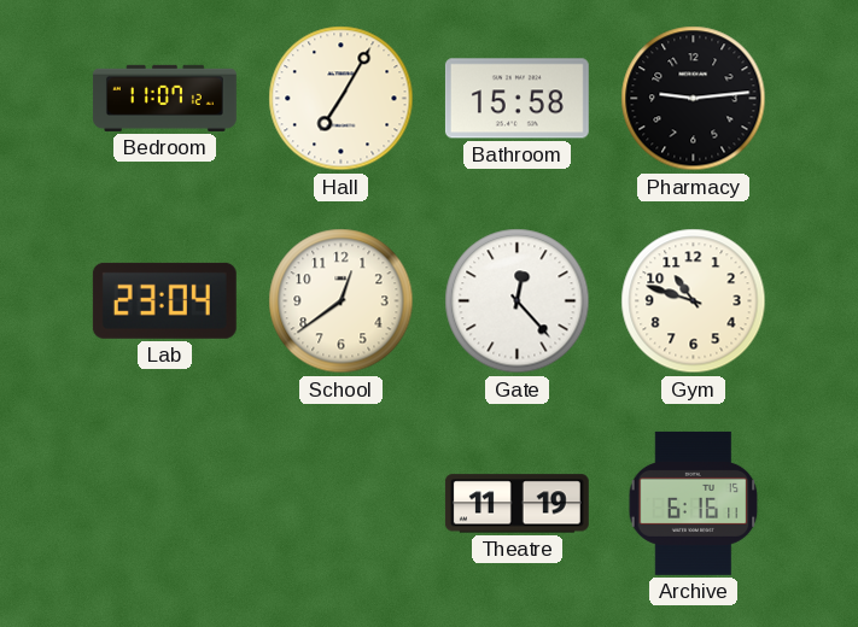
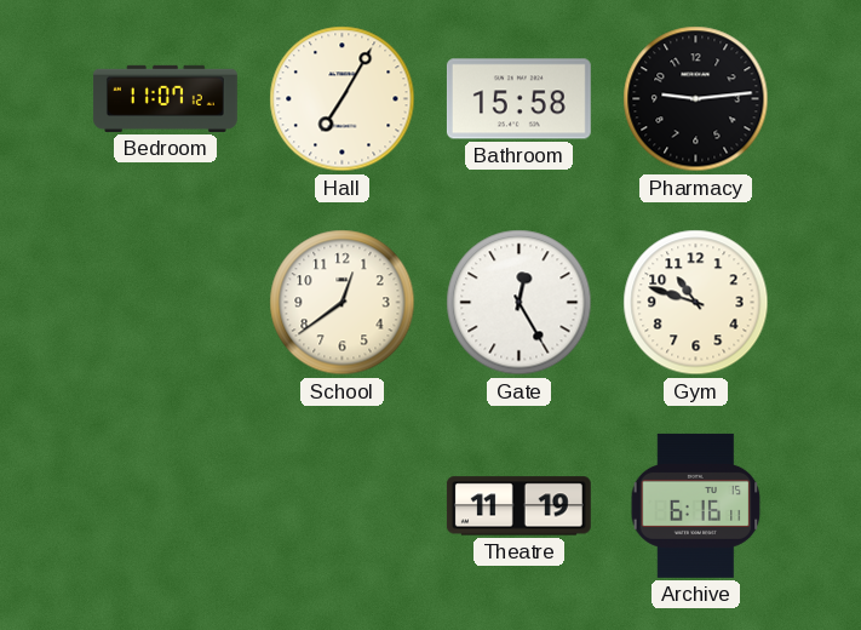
Lab: 23:04 -> none
Gate: 12:23 -> 12:25
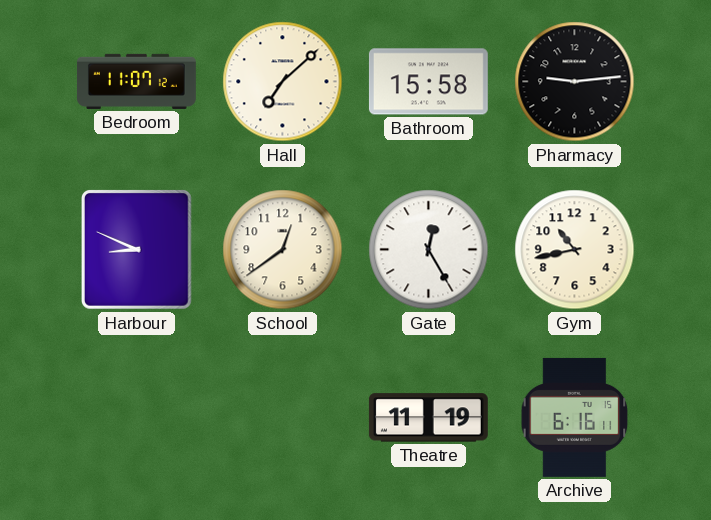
Hall: 7:05 -> 7:08
Harbour: none -> 8:49
Gym: 10:48 -> 10:43
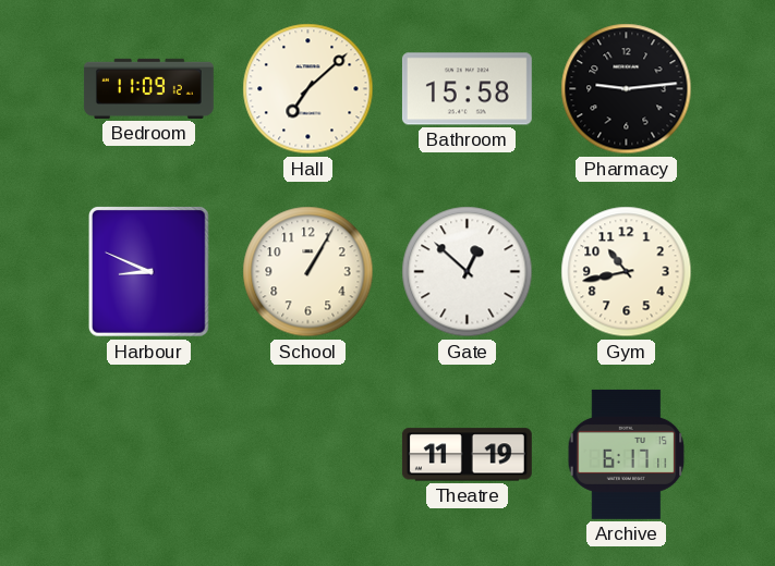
Bedroom: 11:07 -> 11:09
School: 12:39 -> 1:05
Gate: 12:25 -> 12:52
Archive: 6:16 -> 6:17
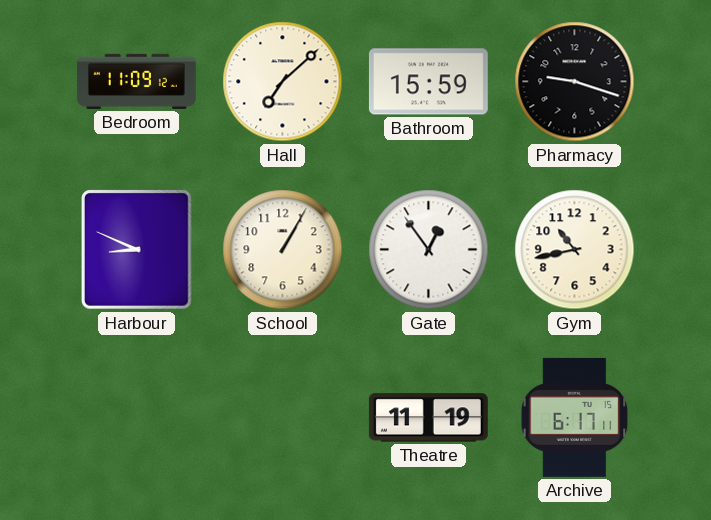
Bathroom: 15:58 -> 15:59
Pharmacy: 9:14 -> 9:18
Gate: 12:52 -> 12:54
